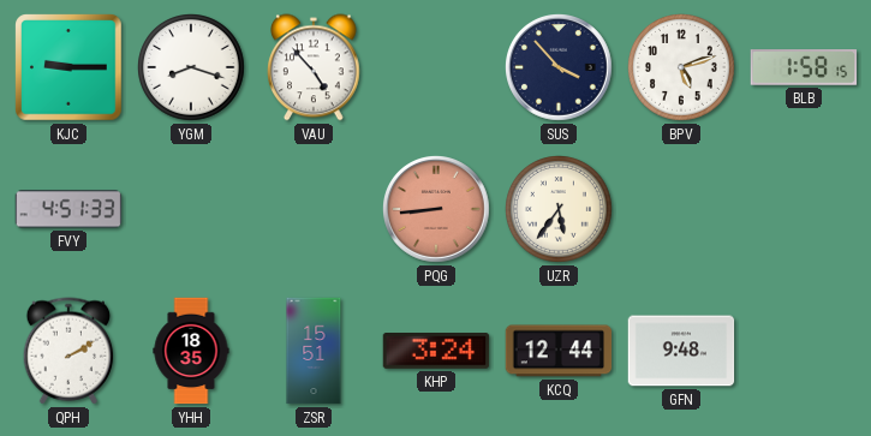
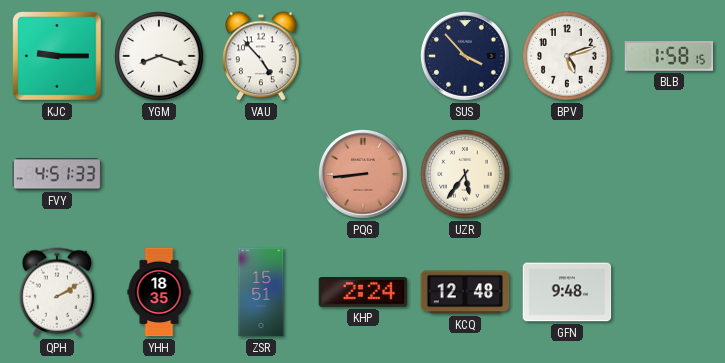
KHP: 3:24 -> 2:24
KCQ: 12:44 -> 12:48
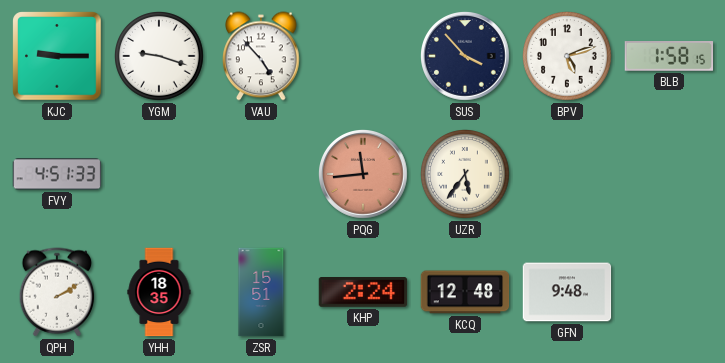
YGM: 8:18 -> 9:18
PQG: 8:44 -> 11:44
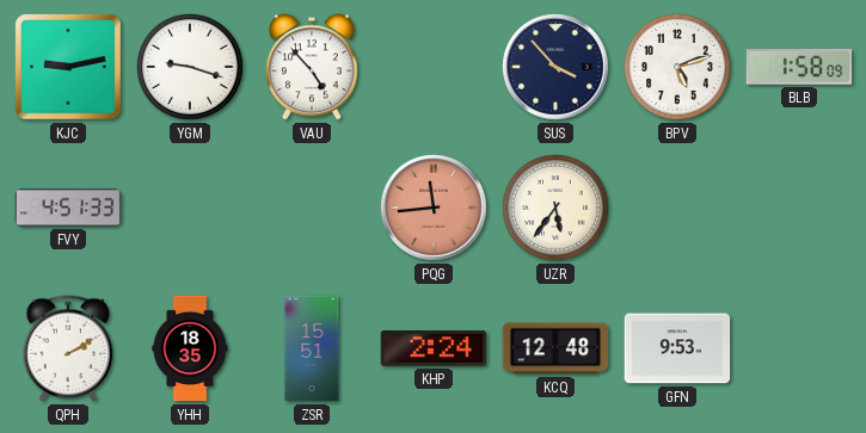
KJC: 9:15 -> 9:13
BLB: 1:58:15 -> 1:58:09
GFN: 9:48 -> 9:53
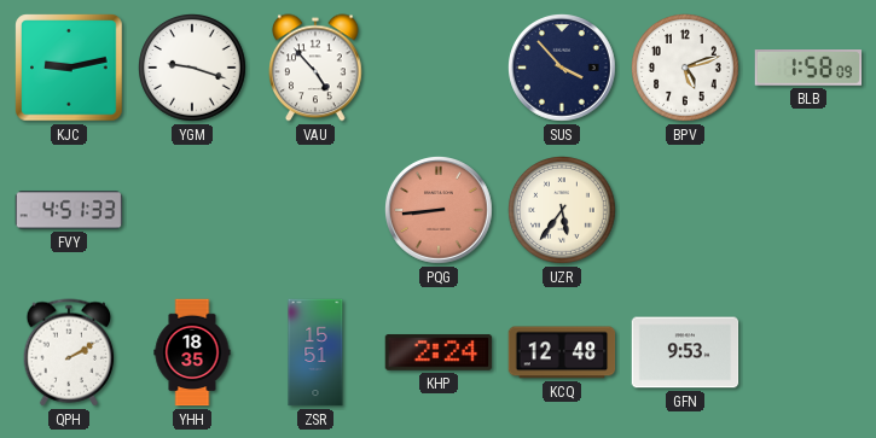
PQG: 11:44 -> 8:44
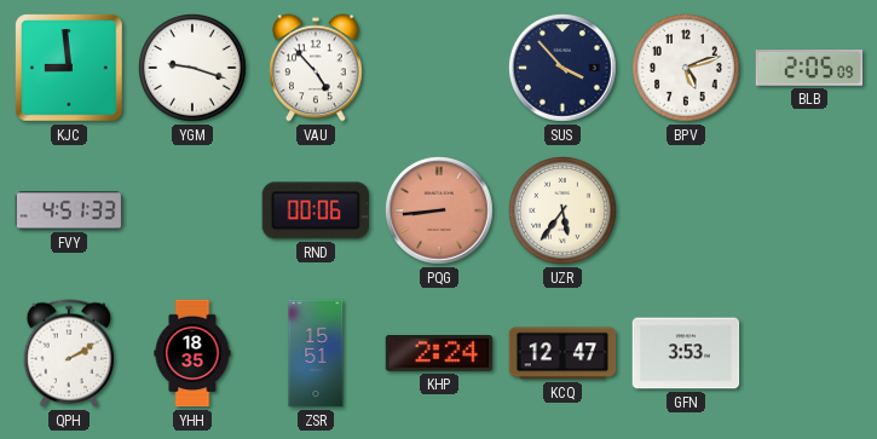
KJC: 9:13 -> 8:59
BLB: 1:58 -> 2:05
RND: none -> 00:06
KCQ: 12:48 -> 12:47
GFN: 9:53 -> 3:53
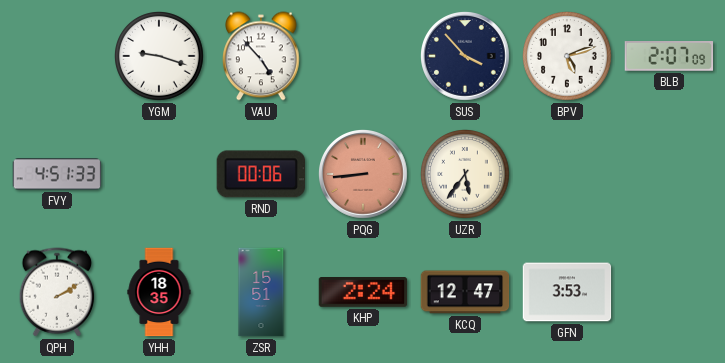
KJC: 8:59 -> none
BLB: 2:05 -> 2:07
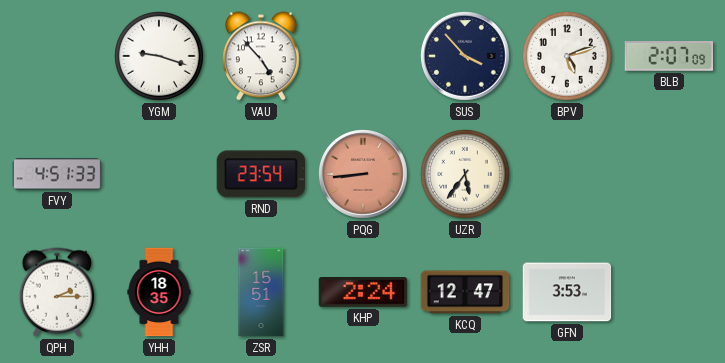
RND: 00:06 -> 23:54
QPH: 2:10 -> 2:15
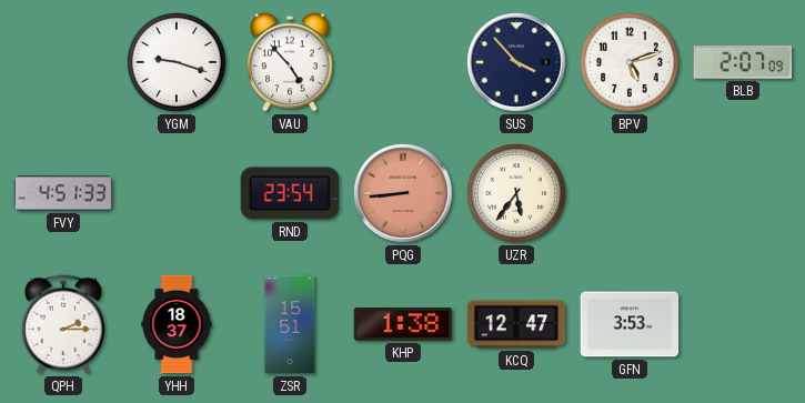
YHH: 18:35 -> 18:37
KHP: 2:24 -> 1:38
